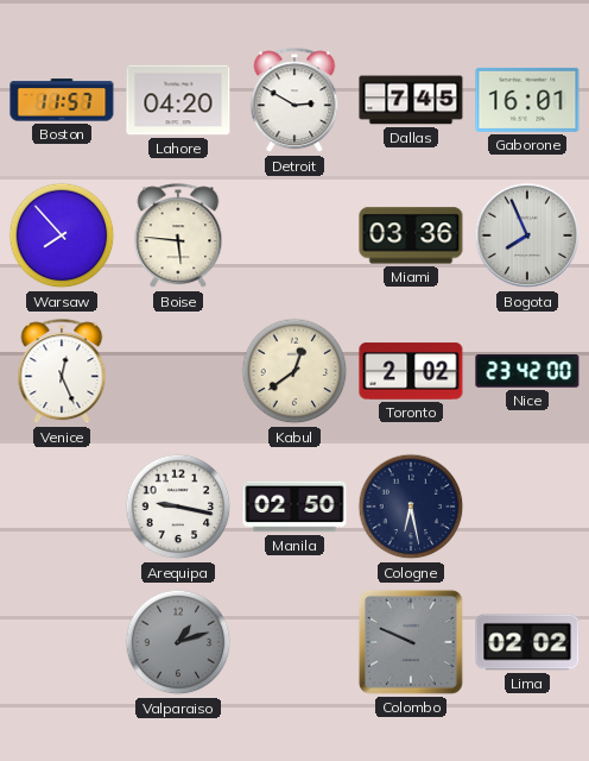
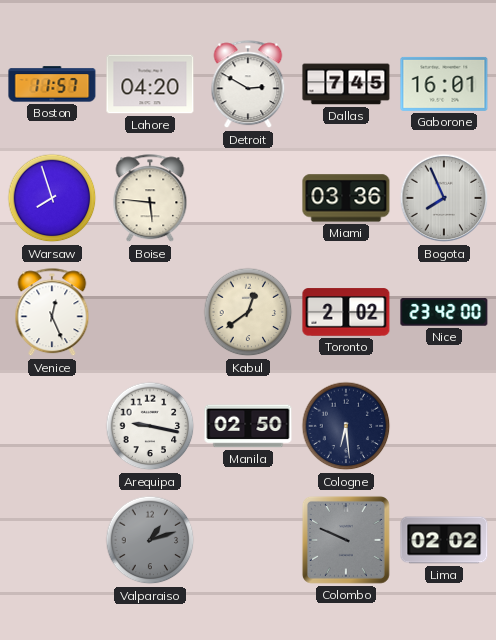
Warsaw: 7:53 -> 7:57
Cologne: 6:28 -> 6:29
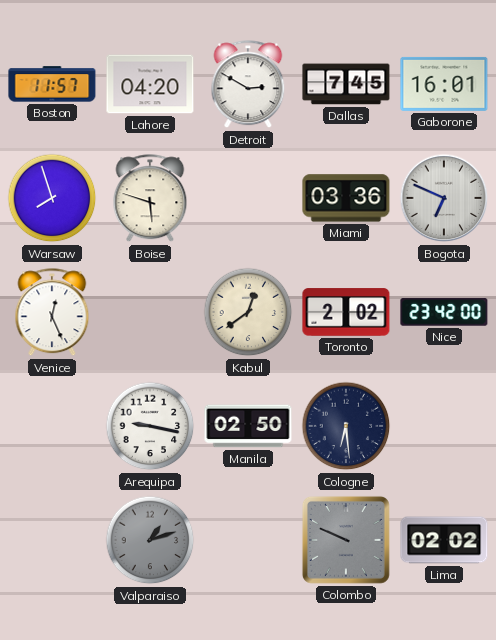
Boise: 5:46 -> 5:48
Bogota: 7:56 -> 6:49
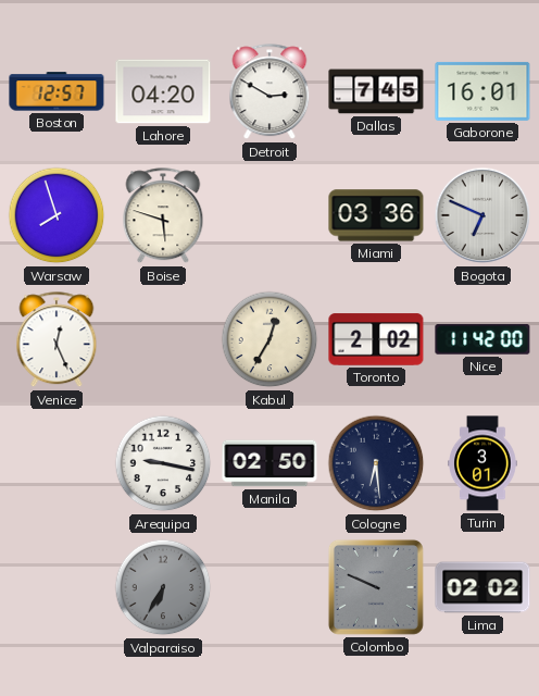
Boston: 11:57 -> 12:57
Kabul: 12:39 -> 12:35
Nice: 23:42 -> 11:42
Turin: none -> 3:01
Valparaiso: 1:12 -> 6:35
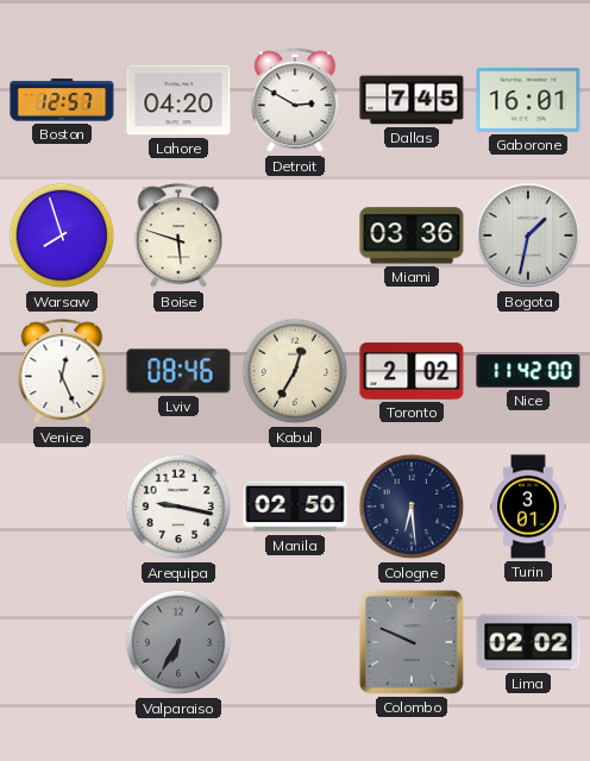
Bogota: 6:49 -> 1:32
Lviv: none -> 08:46
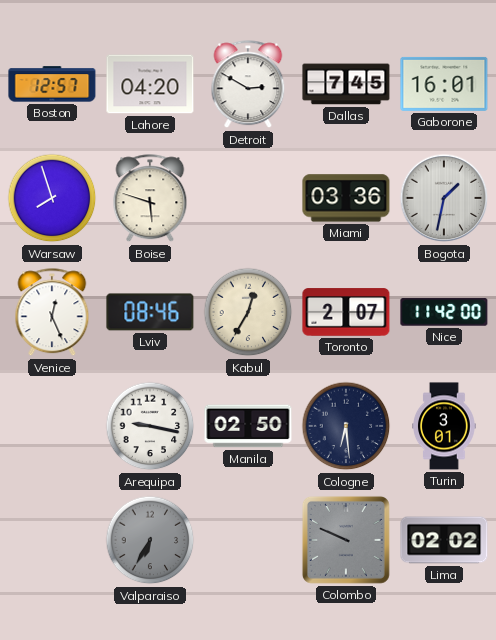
Toronto: 2:02 -> 2:07
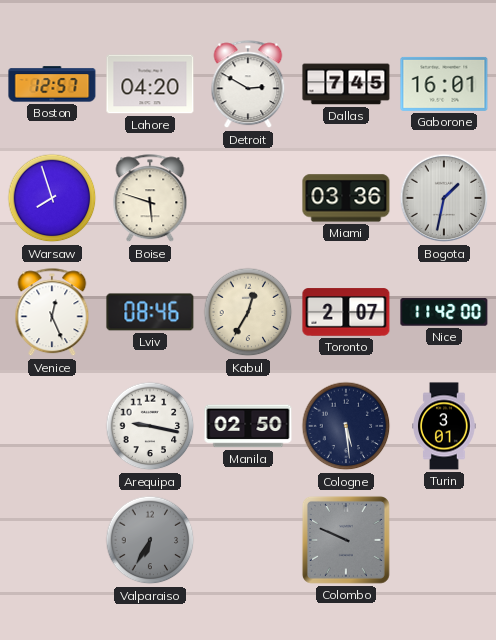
Cologne: 6:29 -> 5:29
Lima: 02:02 -> none
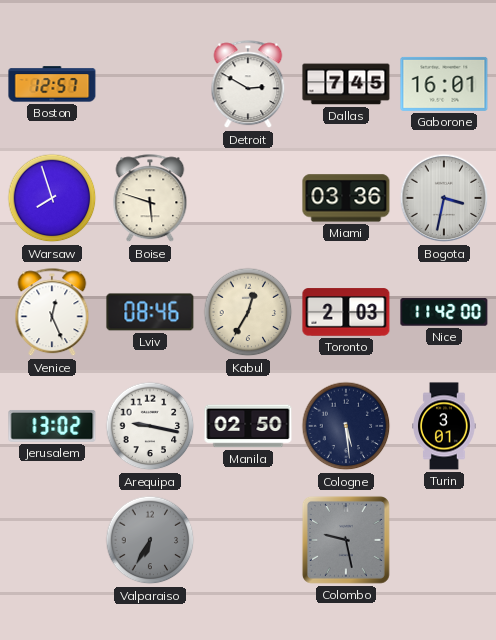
Lahore: 04:20 -> none
Bogota: 1:32 -> 3:32
Toronto: 2:07 -> 2:03
Jerusalem: none -> 13:02
Colombo: 9:49 -> 9:28
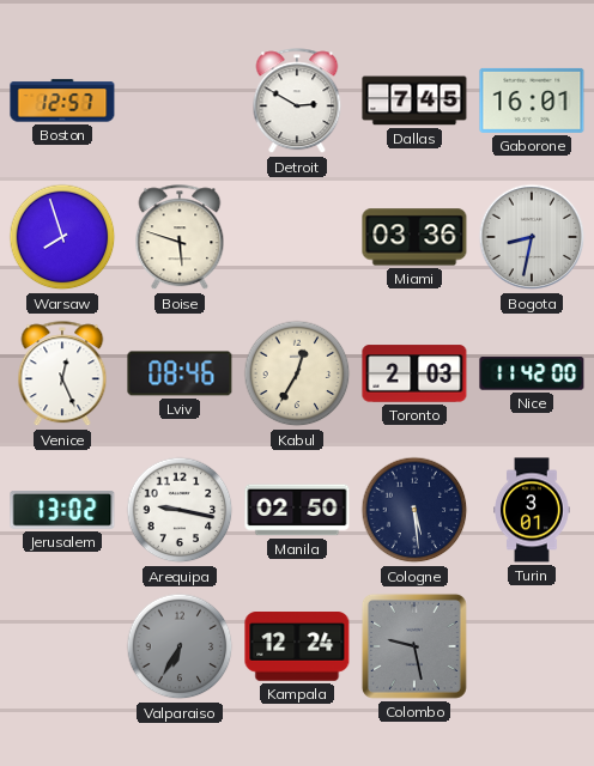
Bogota: 3:32 -> 8:32
Kampala: none -> 12:24
